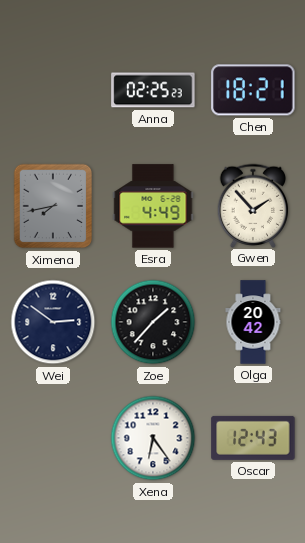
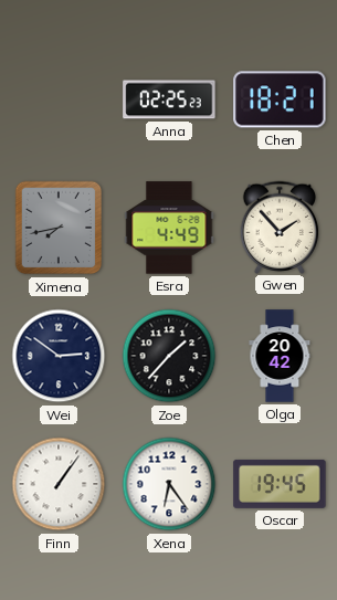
Finn: none -> 1:06
Oscar: 12:43 -> 19:45
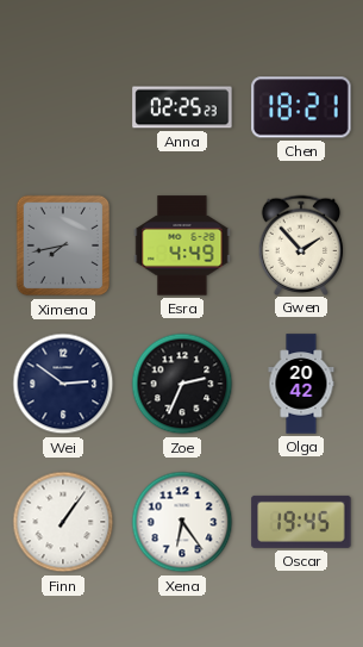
Zoe: 1:37 -> 2:34
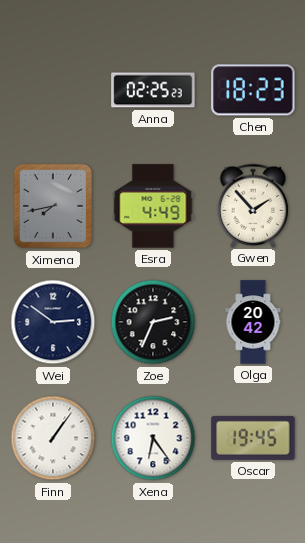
Chen: 18:21 -> 18:23
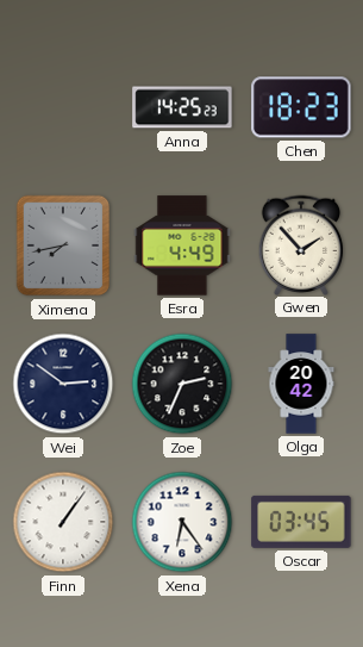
Anna: 02:25 -> 14:25
Oscar: 19:45 -> 03:45
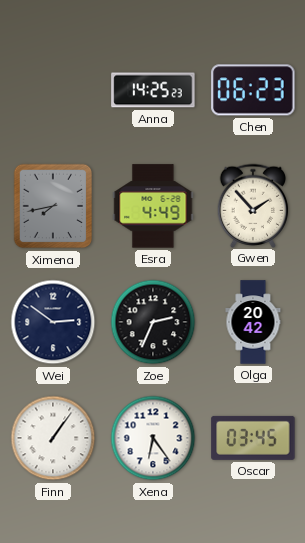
Chen: 18:23 -> 06:23
